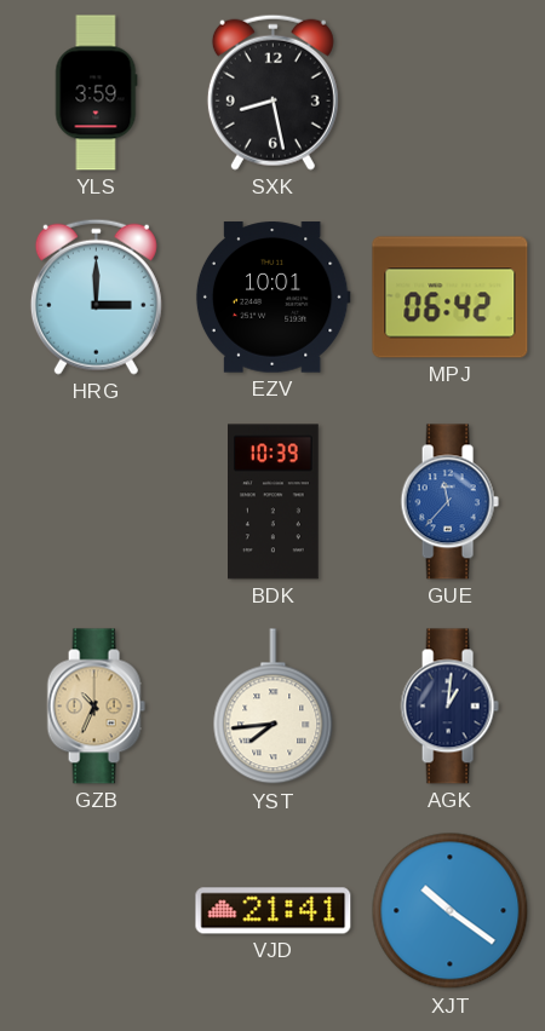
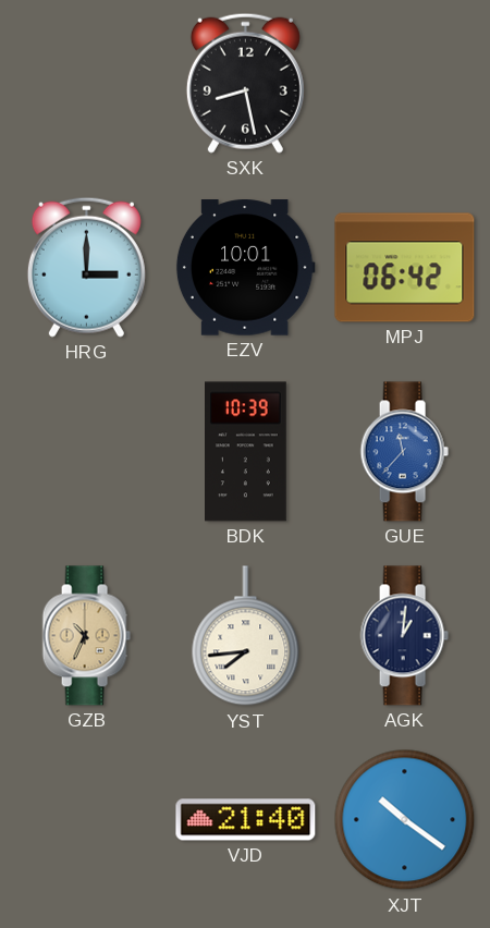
YLS: 3:59 -> none
VJD: 21:41 -> 21:40
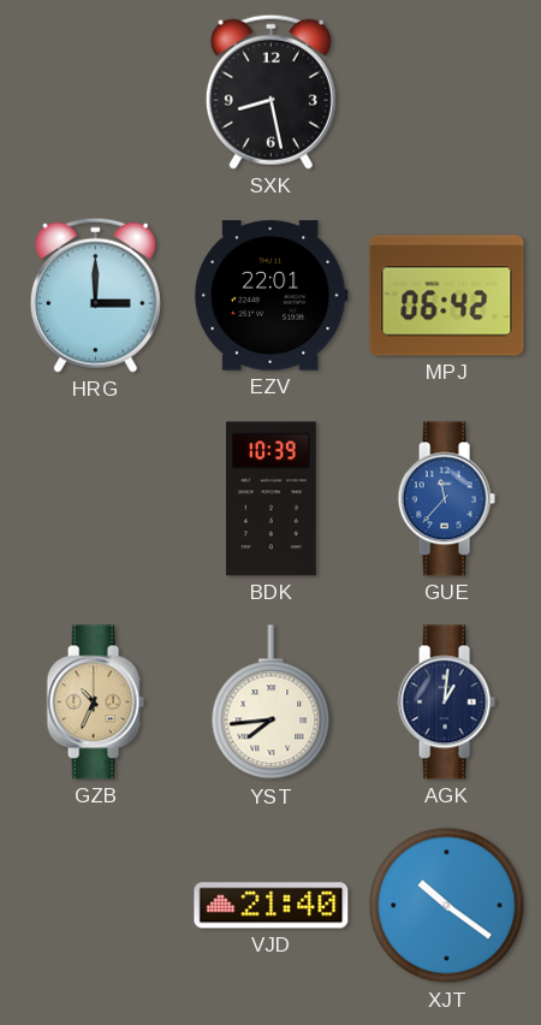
EZV: 10:01 -> 22:01
